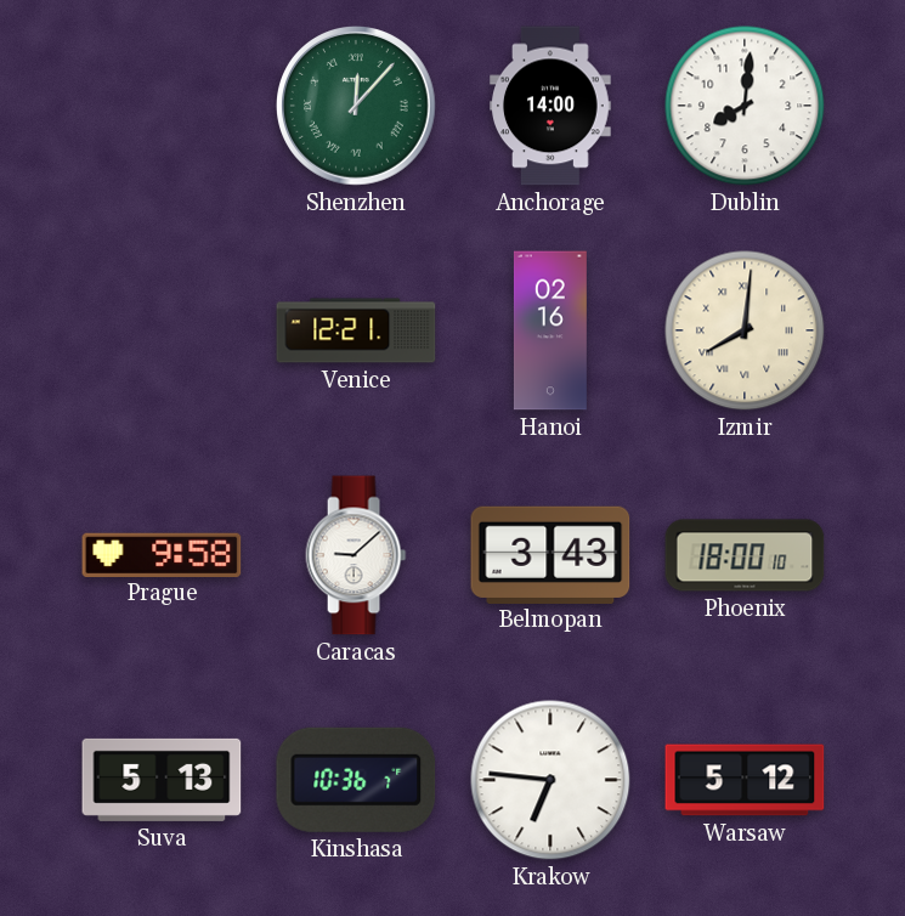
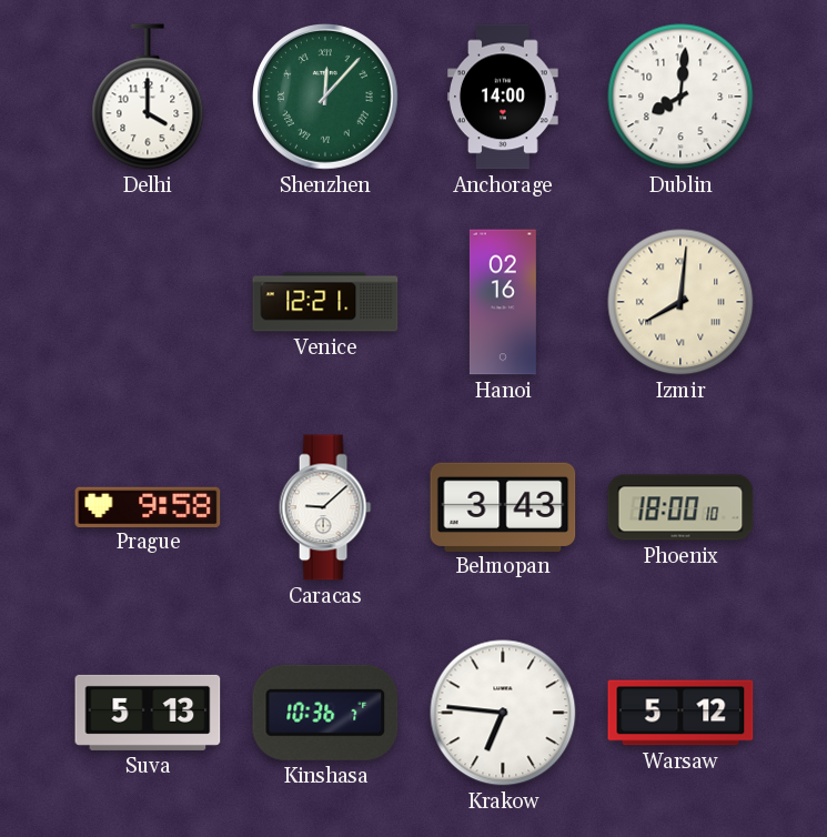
Delhi: none -> 4:00
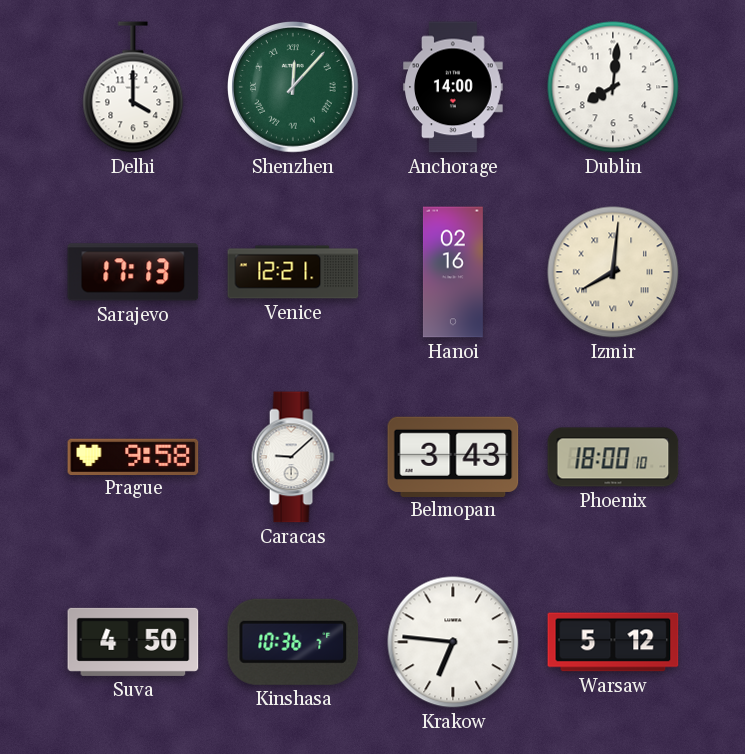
Sarajevo: none -> 17:13
Suva: 5:13 -> 4:50
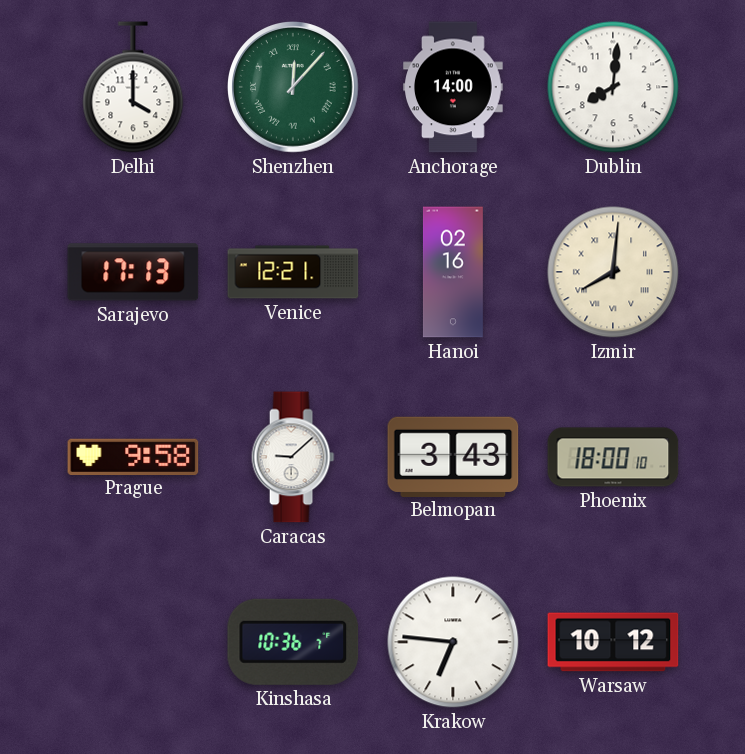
Suva: 4:50 -> none
Warsaw: 5:12 -> 10:12
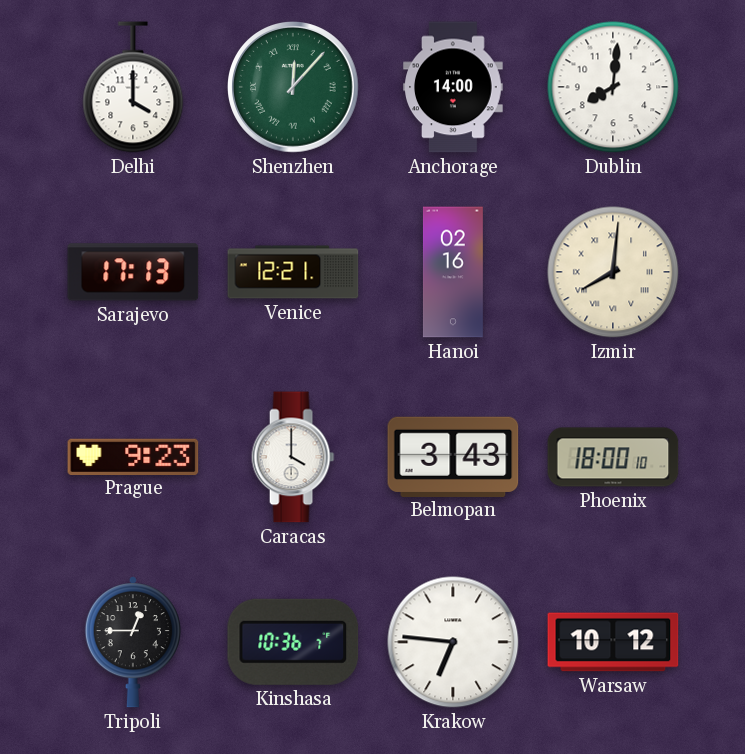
Prague: 9:58 -> 9:23
Caracas: 9:08 -> 4:00
Tripoli: none -> 12:45
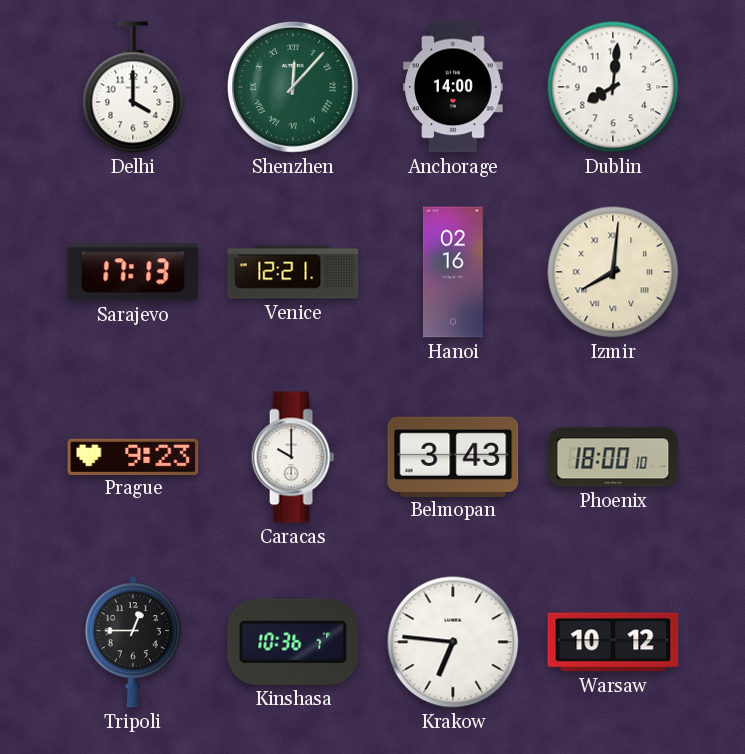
Caracas: 4:00 -> 10:00
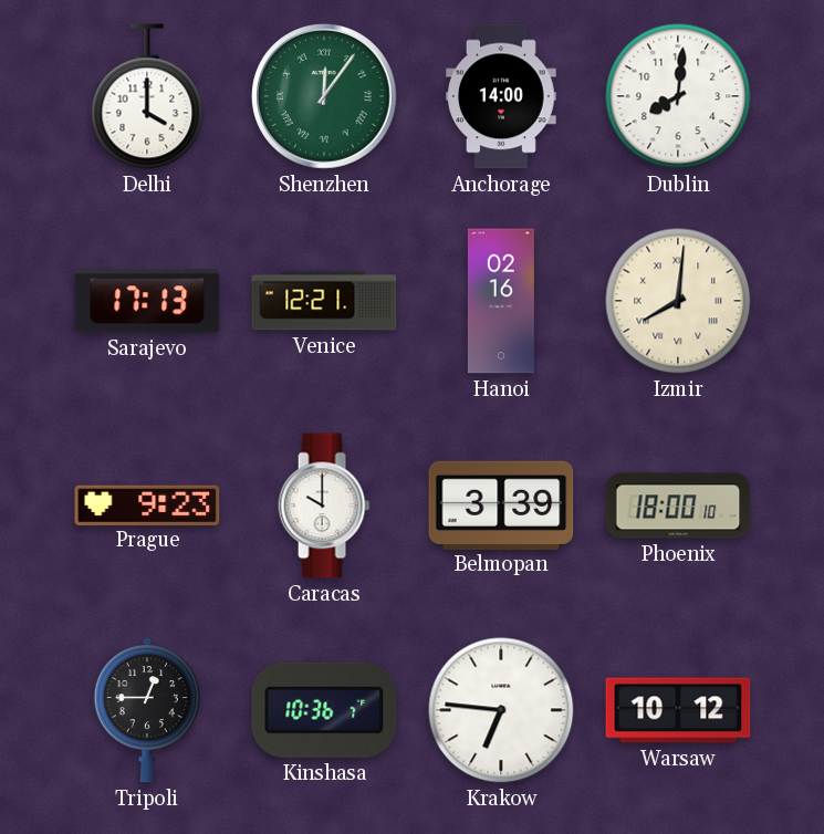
Shenzhen: 12:07 -> 12:06
Belmopan: 3:43 -> 3:39
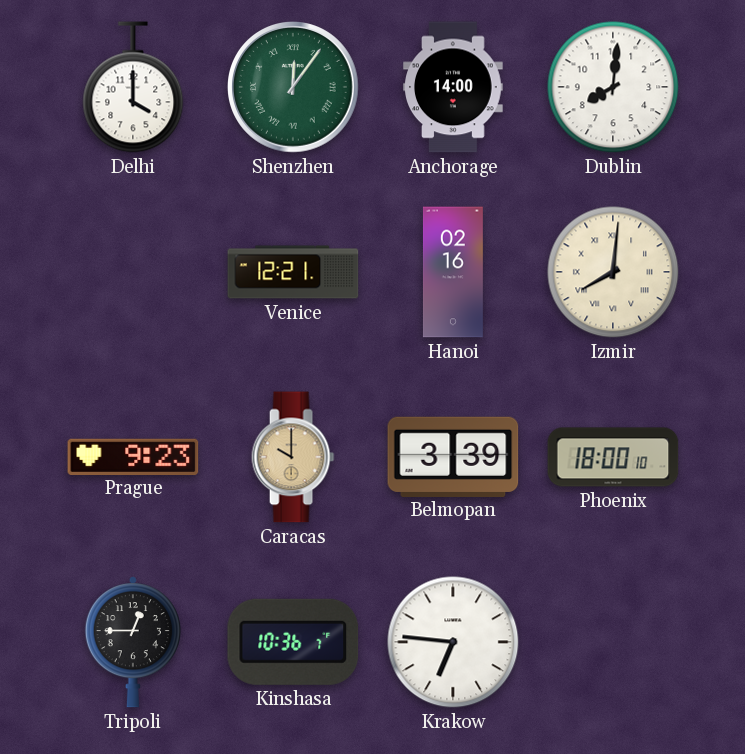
Sarajevo: 17:13 -> none
Caracas dial: white -> champagne
Warsaw: 10:12 -> none
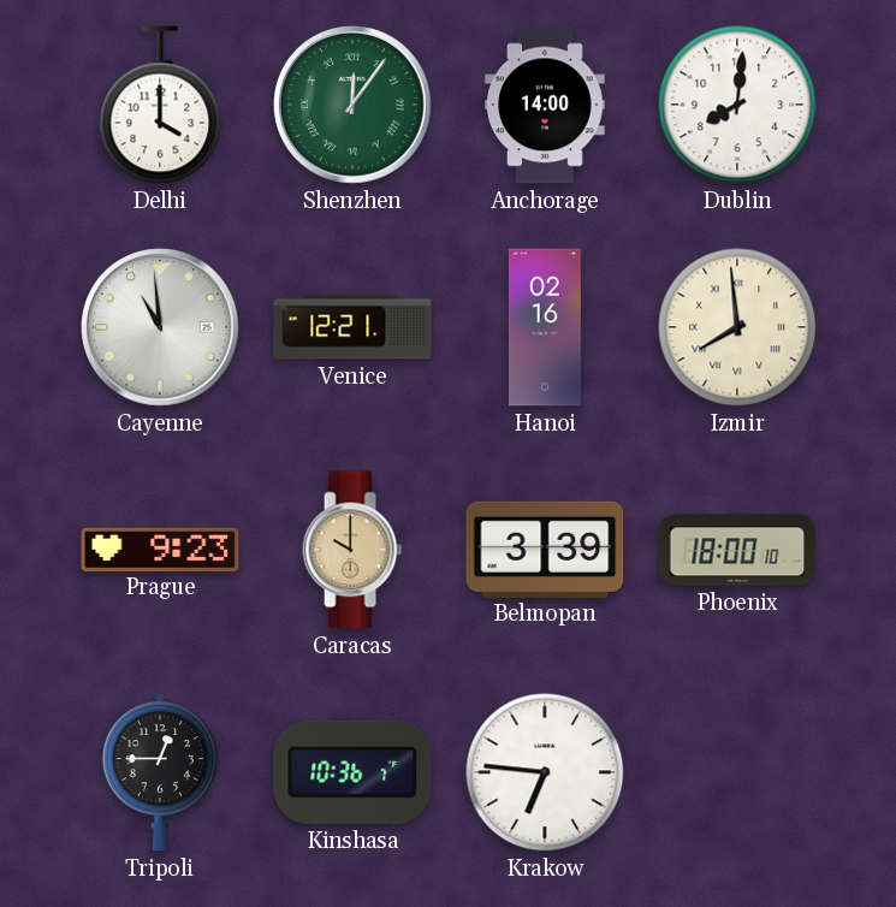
Cayenne: none -> 10:59
Izmir: 8:01 -> 7:59
